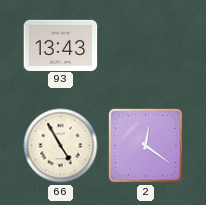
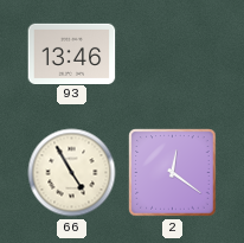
93: 13:43 -> 13:46
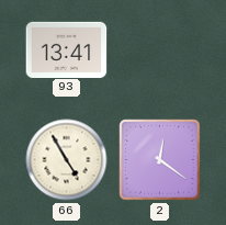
93: 13:46 -> 13:41
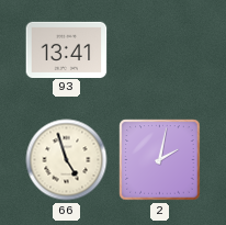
66: 4:55 -> 4:57
2: 12:21 -> 2:02
